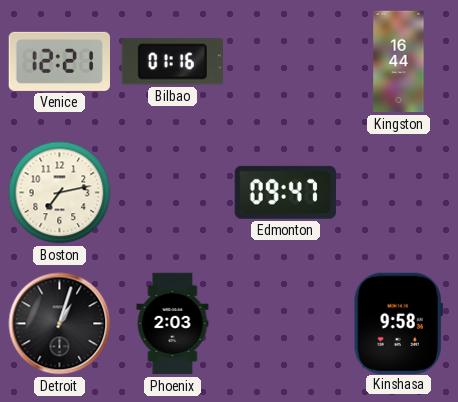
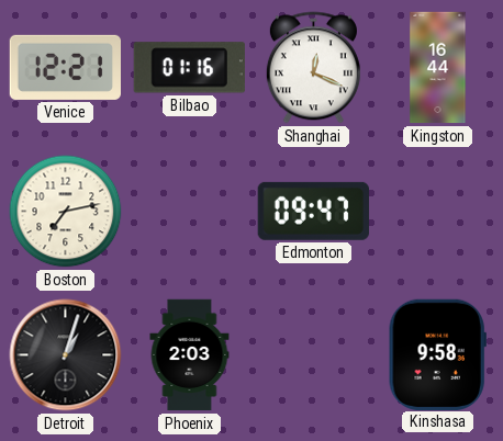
Shanghai: none -> 12:19
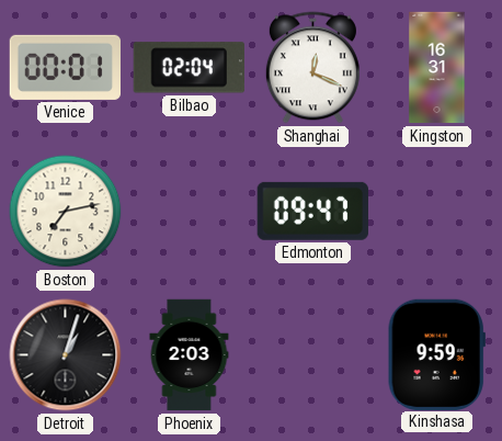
Venice: 12:21 -> 00:01
Bilbao: 01:16 -> 02:04
Kingston: 16:44 -> 16:31
Kinshasa: 9:58 -> 9:59
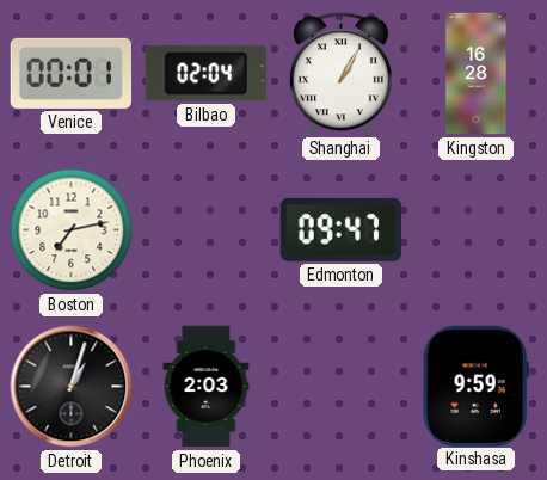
Shanghai: 12:19 -> 1:05
Kingston: 16:31 -> 16:28
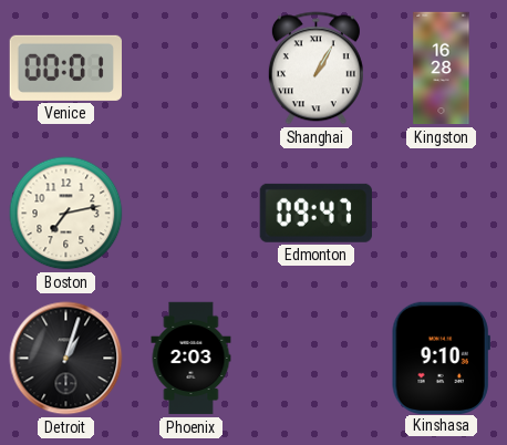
Bilbao: 02:04 -> none
Kinshasa: 9:59 -> 9:10
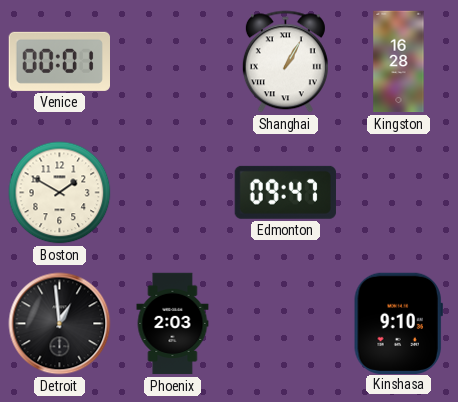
Boston: 7:13 -> 1:50
Detroit: 1:03 -> 12:59
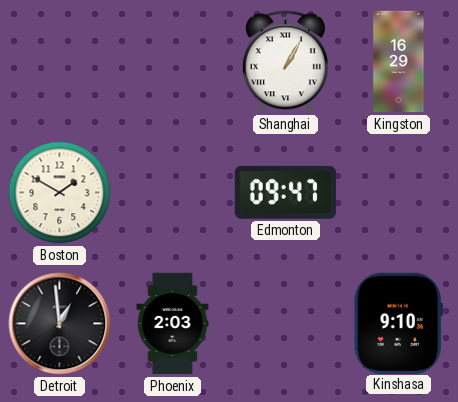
Venice: 00:01 -> none
Kingston: 16:28 -> 16:29
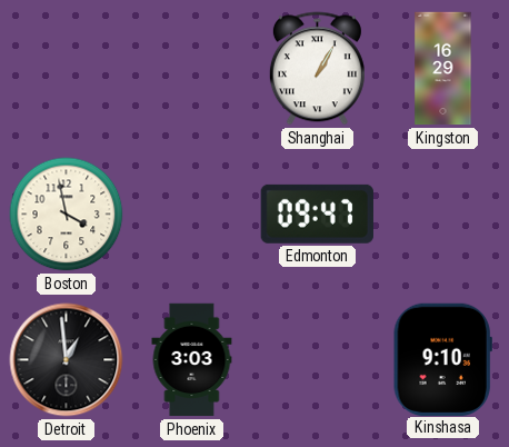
Boston: 1:50 -> 3:58
Phoenix: 2:03 -> 3:03
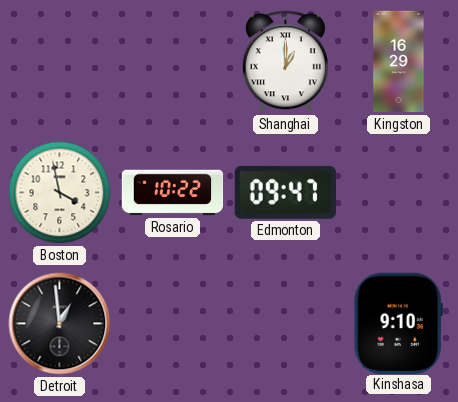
Shanghai: 1:05 -> 1:00
Rosario: none -> 10:22
Phoenix: 3:03 -> none
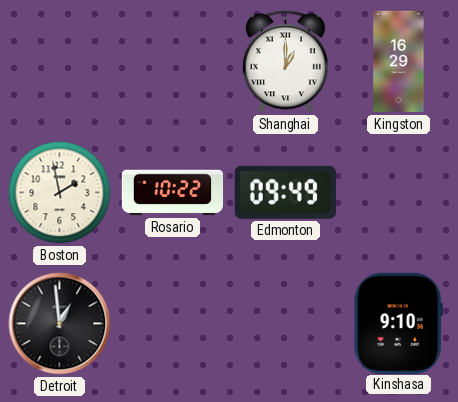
Boston: 3:58 -> 1:58
Edmonton: 09:47 -> 09:49
